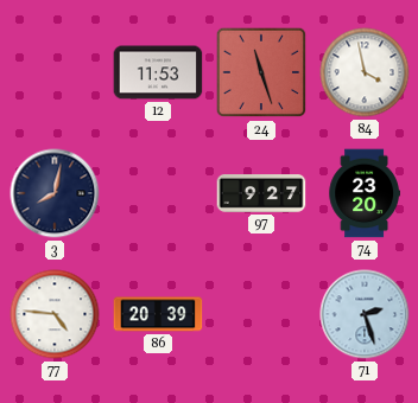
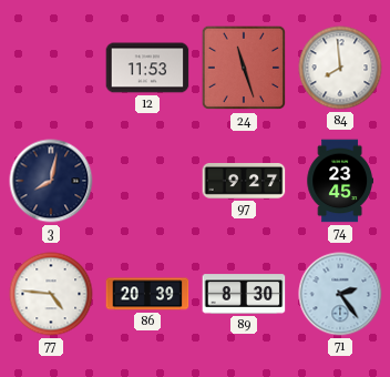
84: 3:58 -> 7:59
74: 23:20 -> 23:45
89: none -> 8:30
71: 2:27 -> 2:24
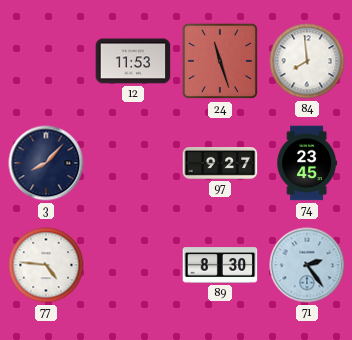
3: 8:02 -> 8:07
86: 20:39 -> none
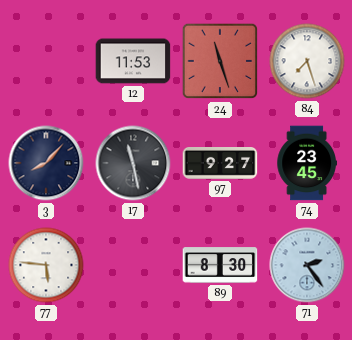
84: 7:59 -> 7:27
17: none -> 11:28
77: 4:46 -> 5:46
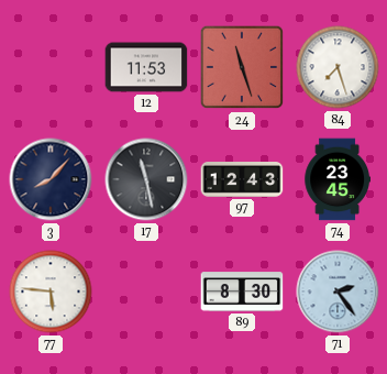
97: 9:27 -> 12:43
